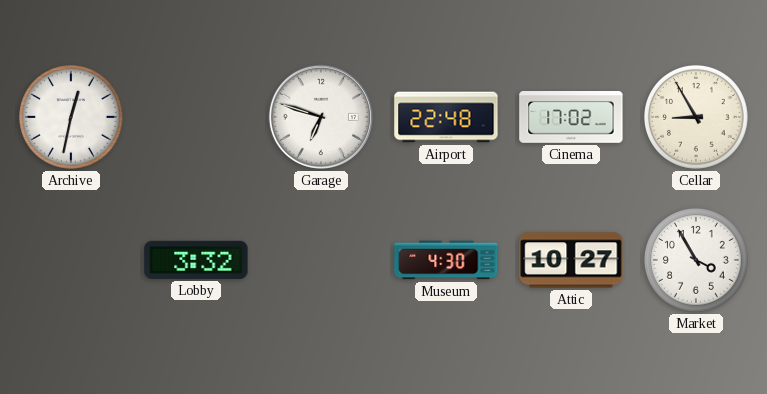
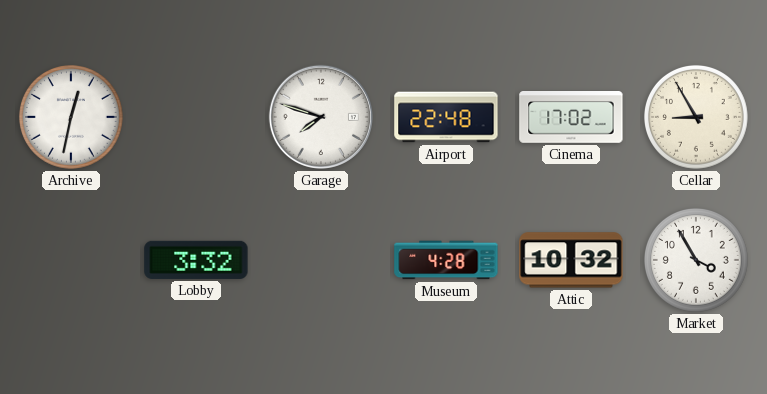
Garage: 6:48 -> 7:48
Museum: 4:30 -> 4:28
Attic: 10:27 -> 10:32
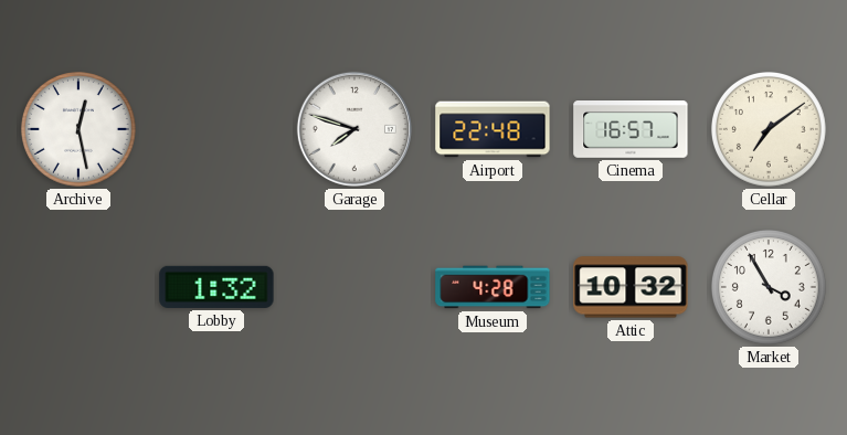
Archive: 12:32 -> 12:28
Cinema: 17:02 -> 16:57
Cellar: 8:55 -> 7:09
Lobby: 3:32 -> 1:32
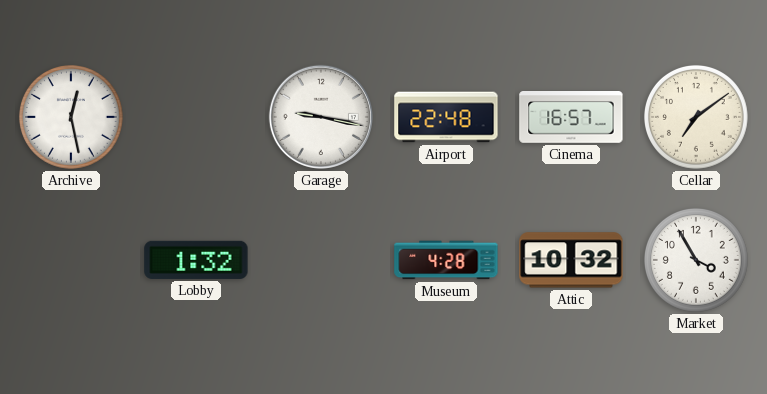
Garage: 7:48 -> 9:17
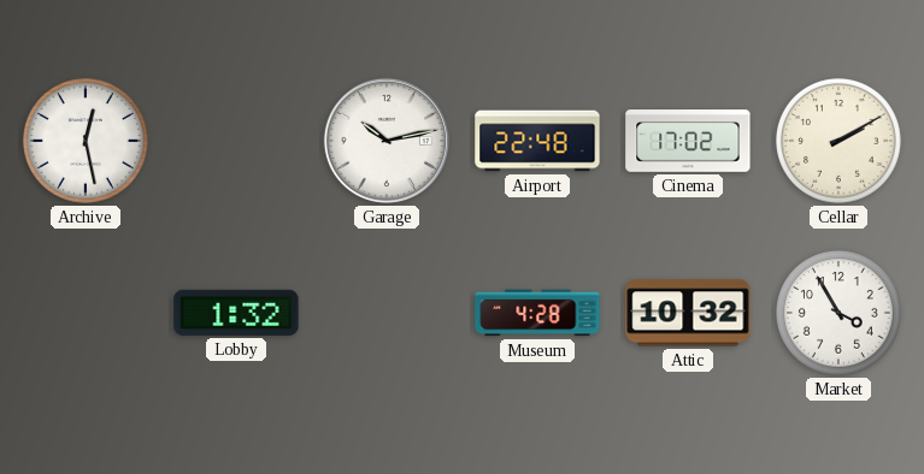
Garage: 9:17 -> 10:13
Cinema: 16:57 -> 17:02
Cellar: 7:09 -> 2:10
